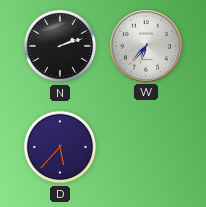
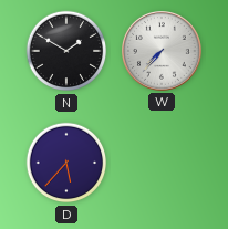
N: 2:12 -> 1:50
W: 6:37 -> 7:37
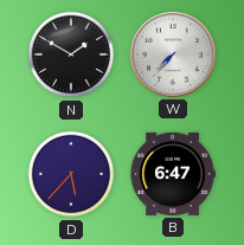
B: none -> 6:47
